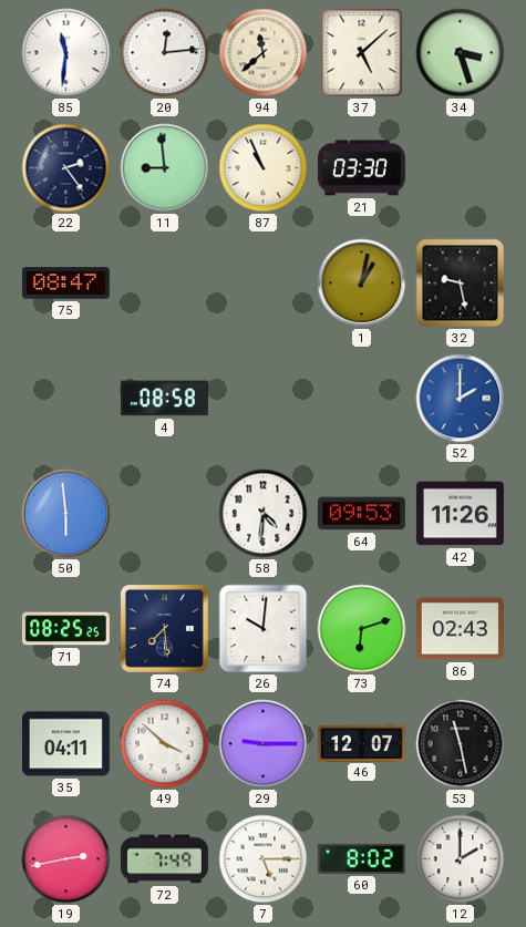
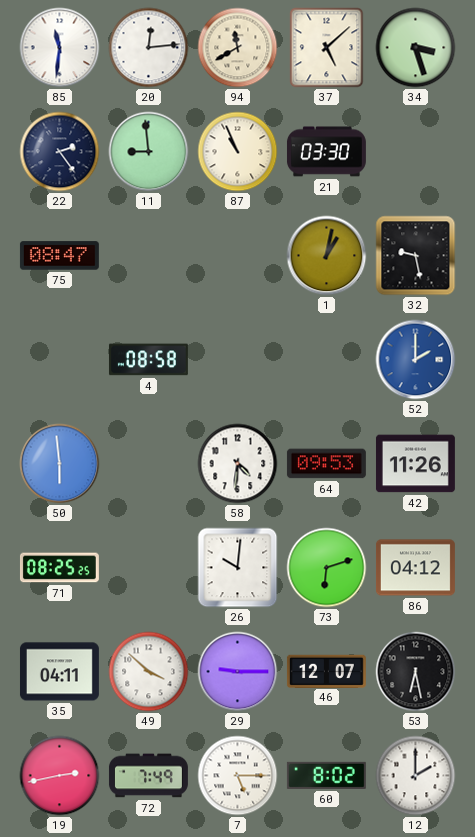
94: 11:38 -> 11:40
74: 7:29 -> none
86: 02:43 -> 04:12
53: 11:28 -> 6:28
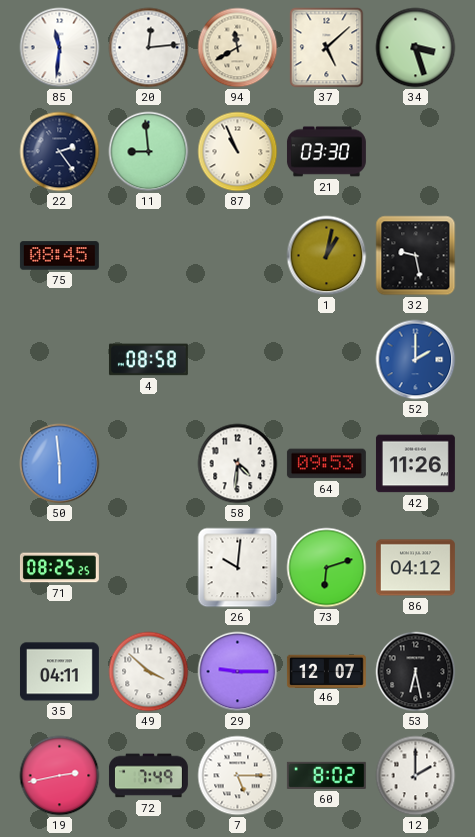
75: 08:47 -> 08:45
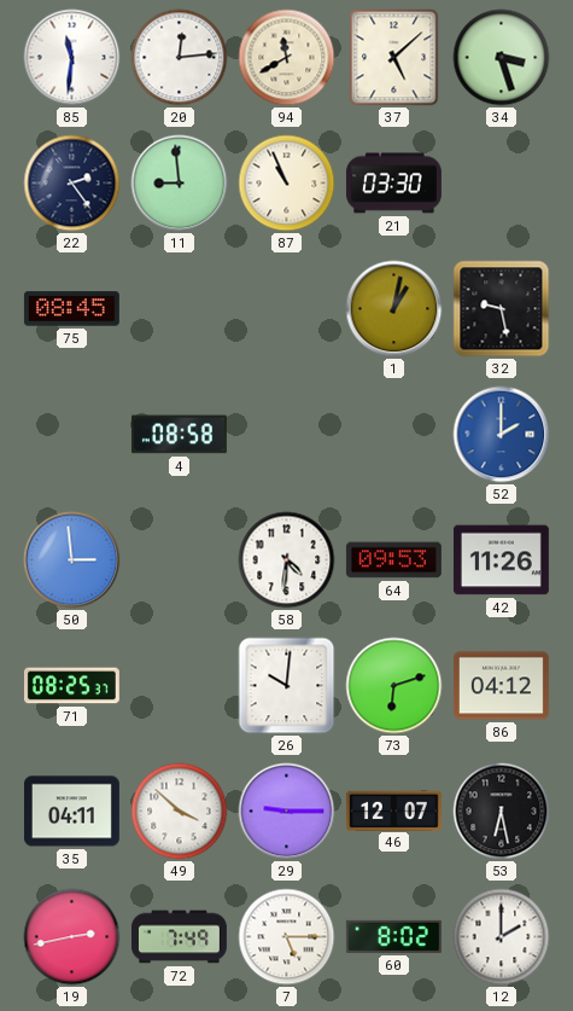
50: 5:59 -> 2:59
71: 08:25:25 -> 08:25:37
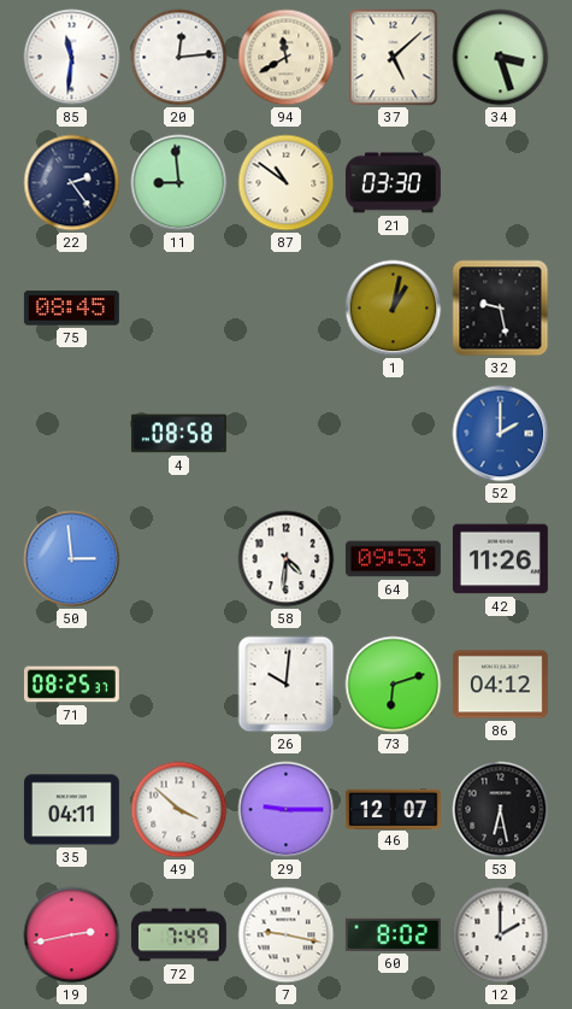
87: 10:56 -> 10:51
7: 5:15 -> 9:17
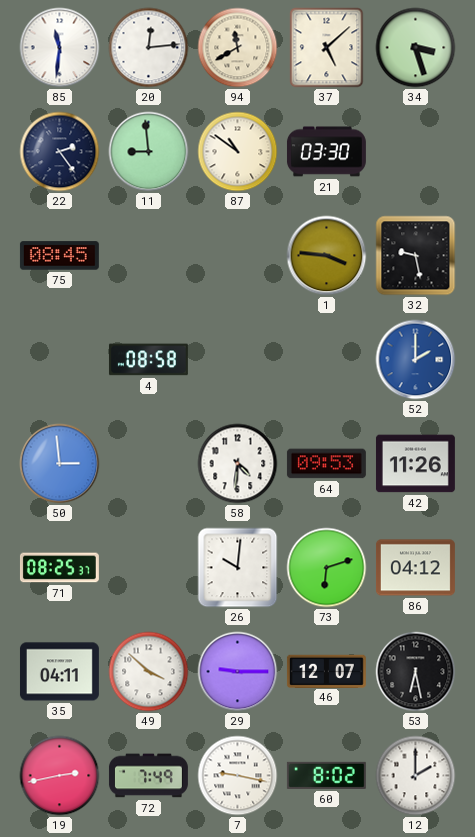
1: 1:02 -> 3:46
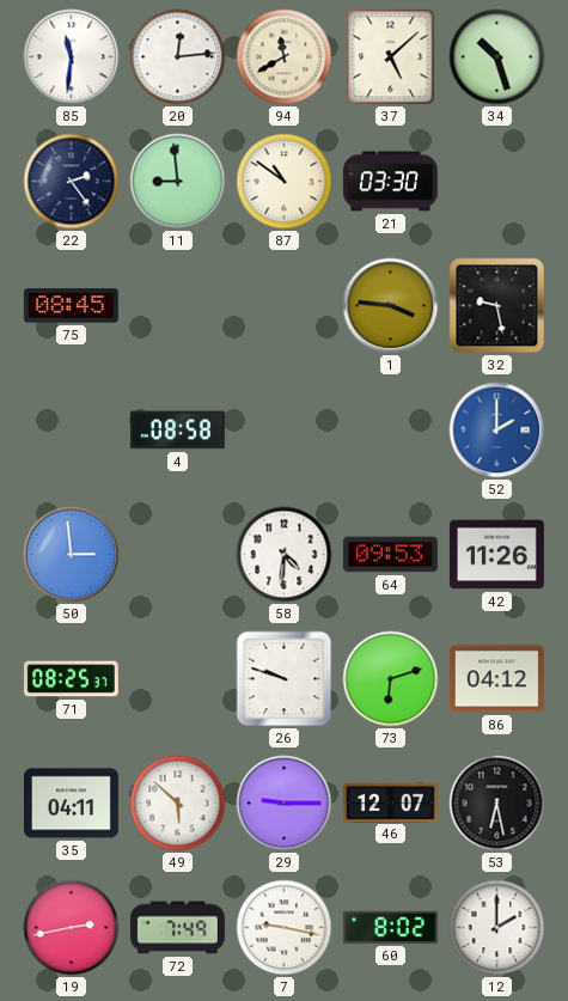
34: 3:27 -> 10:27
26: 10:01 -> 9:48
49: 3:52 -> 5:52
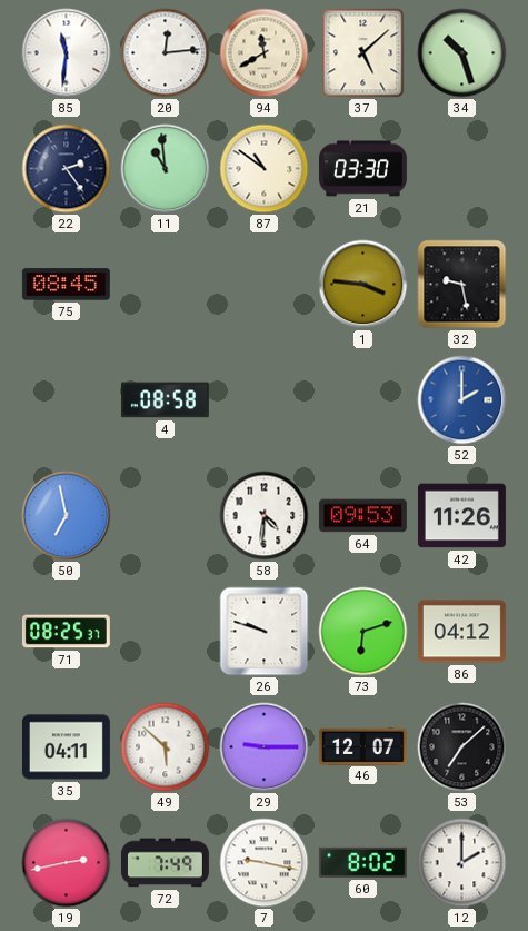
11: 8:59 -> 10:59
50: 2:59 -> 6:58
53: 6:28 -> 7:08
